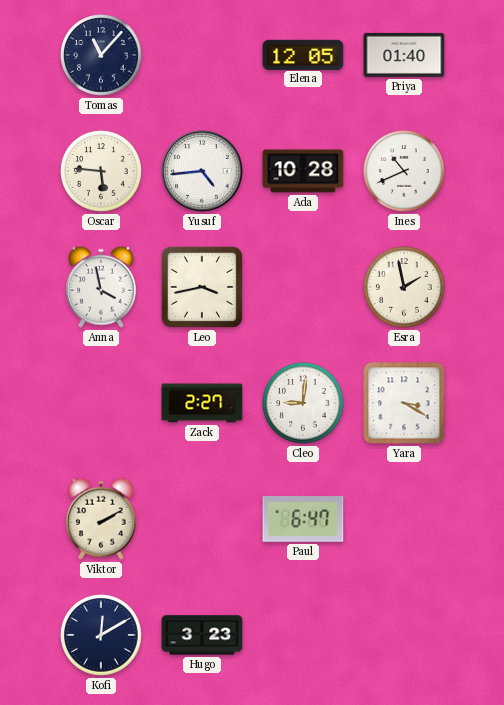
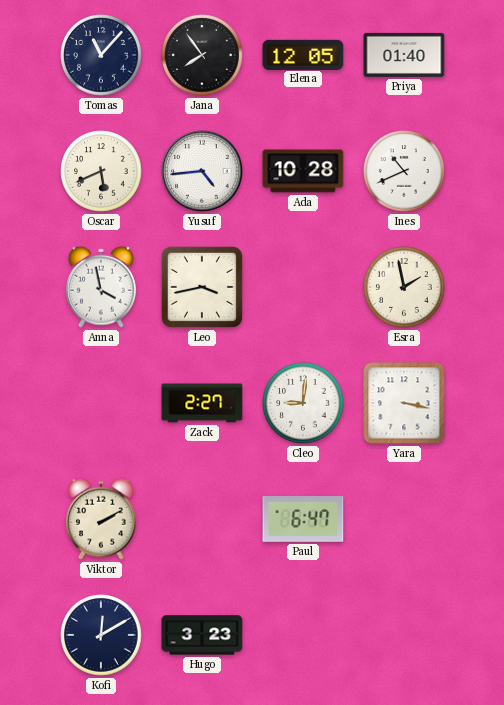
Jana: none -> 7:54
Oscar: 5:46 -> 5:41
Yara: 3:20 -> 3:17
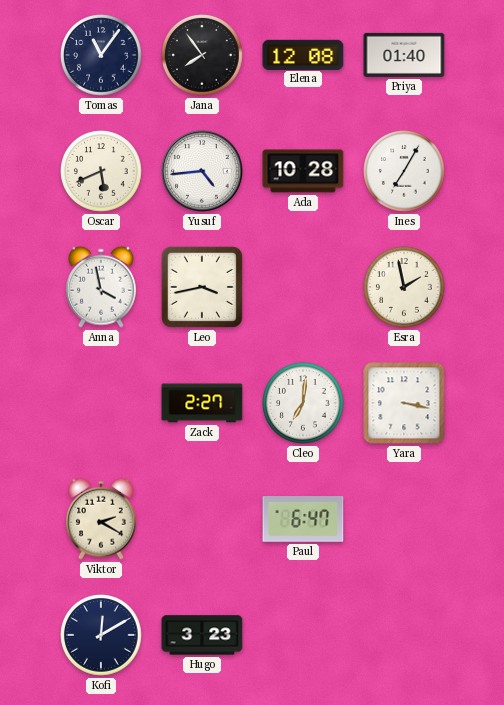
Tomas: 11:07 -> 11:06
Elena: 12:05 -> 12:08
Ines: 10:41 -> 7:05
Cleo: 9:01 -> 7:01
Viktor: 2:10 -> 2:20
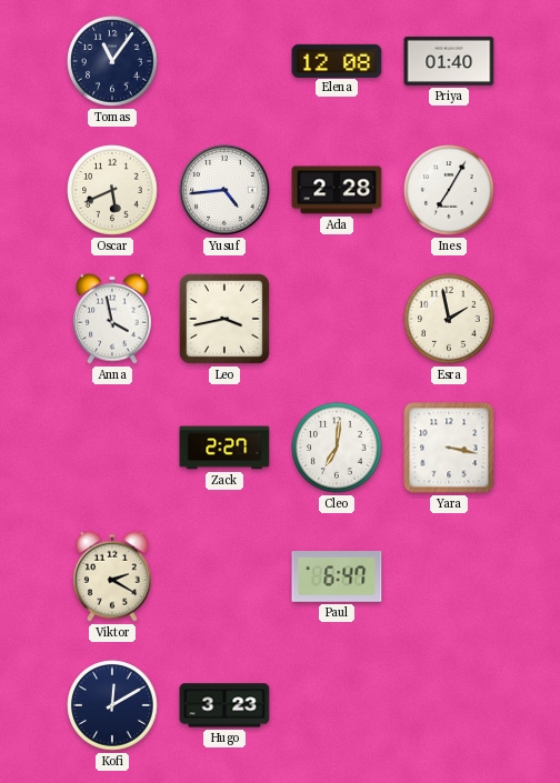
Jana: 7:54 -> none
Ada: 10:28 -> 2:28
